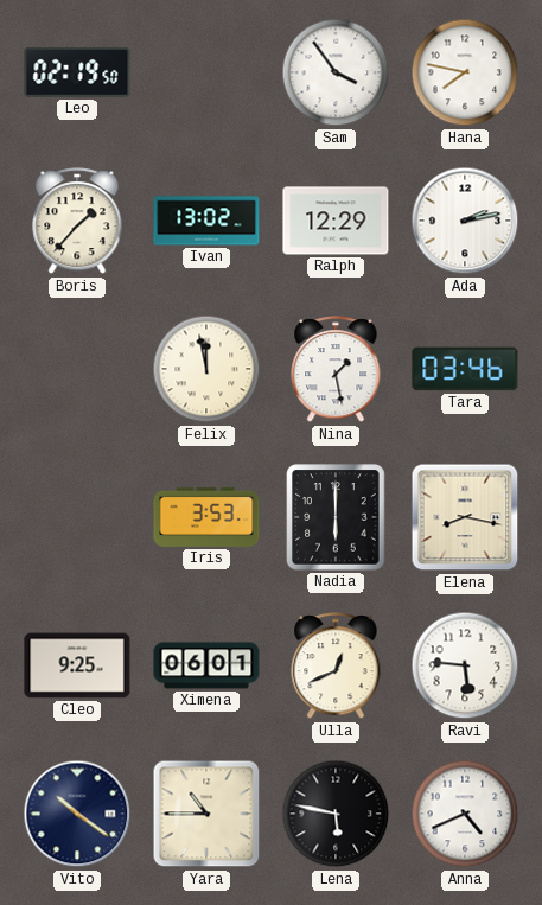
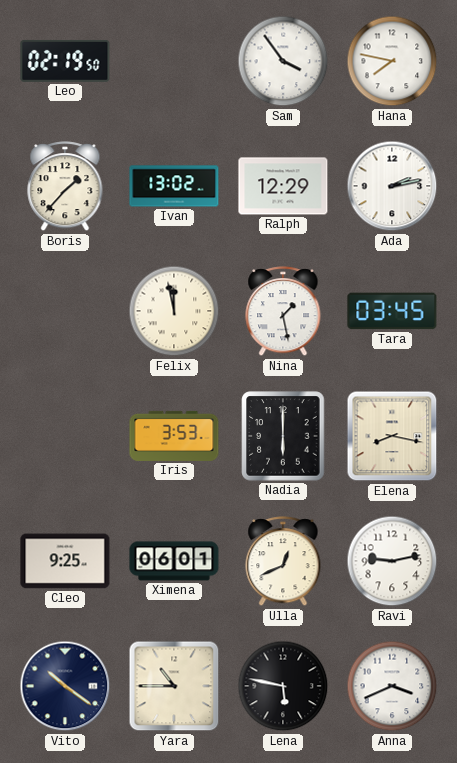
Tara: 03:46 -> 03:45
Ravi: 5:46 -> 9:13
Anna: 4:41 -> 3:41
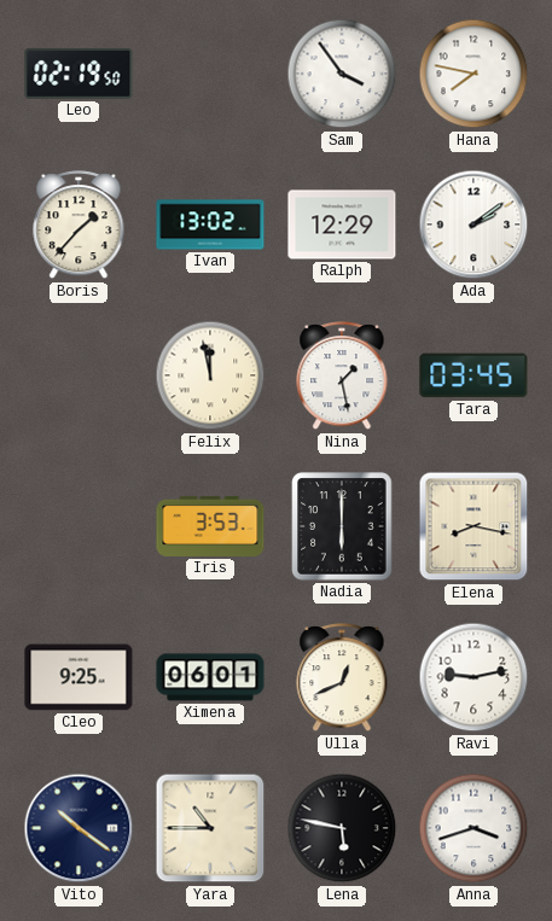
Ada: 2:13 -> 2:09
Anna: 3:41 -> 3:42
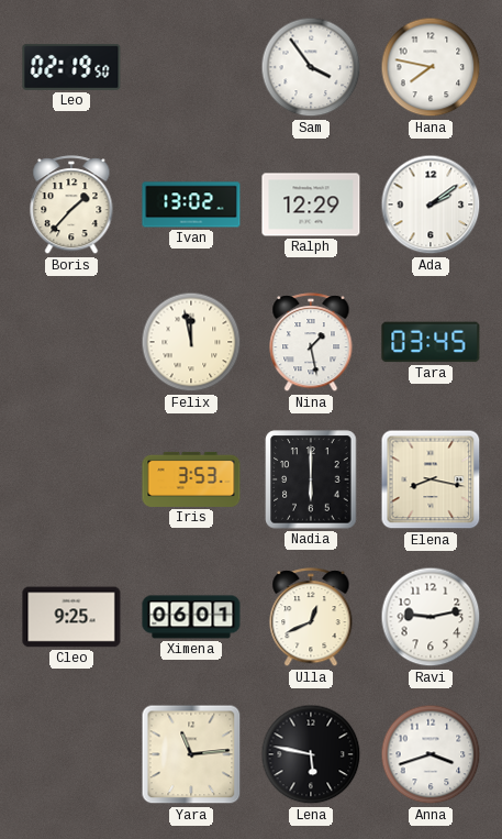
Vito: 10:21 -> none
Yara: 10:45 -> 11:14
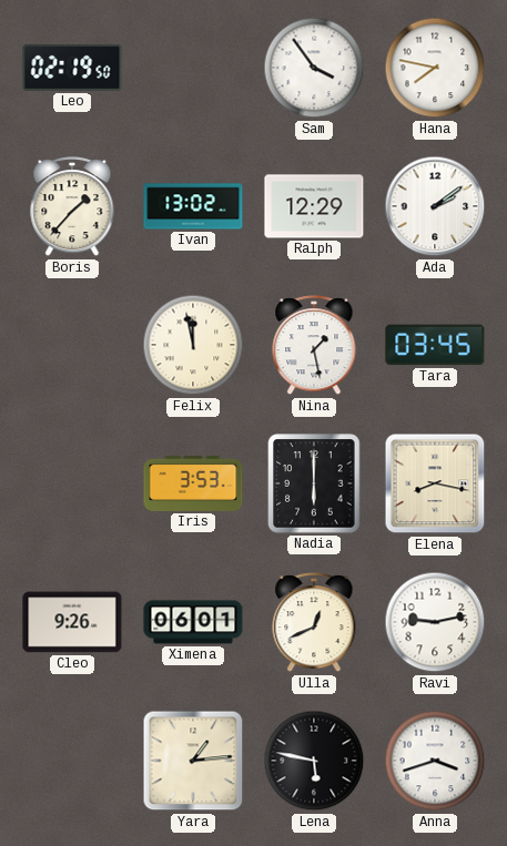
Cleo: 9:25 -> 9:26
Yara: 11:14 -> 1:14
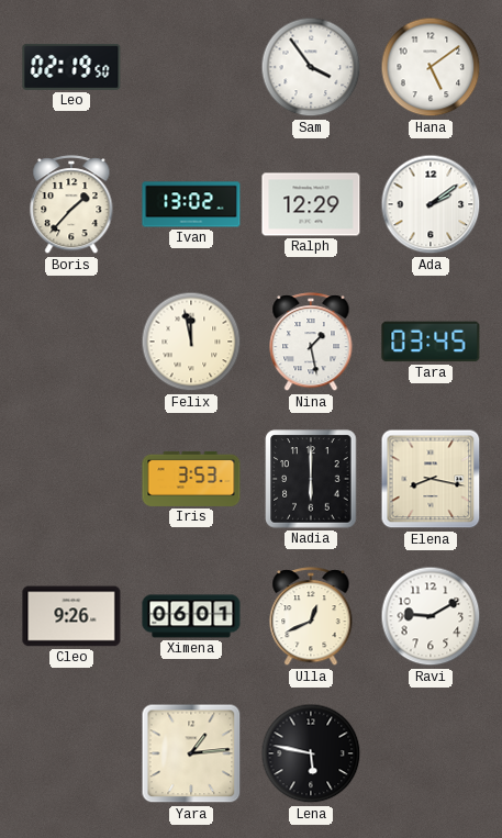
Hana: 7:47 -> 5:09
Ravi: 9:13 -> 9:10
Anna: 3:42 -> none
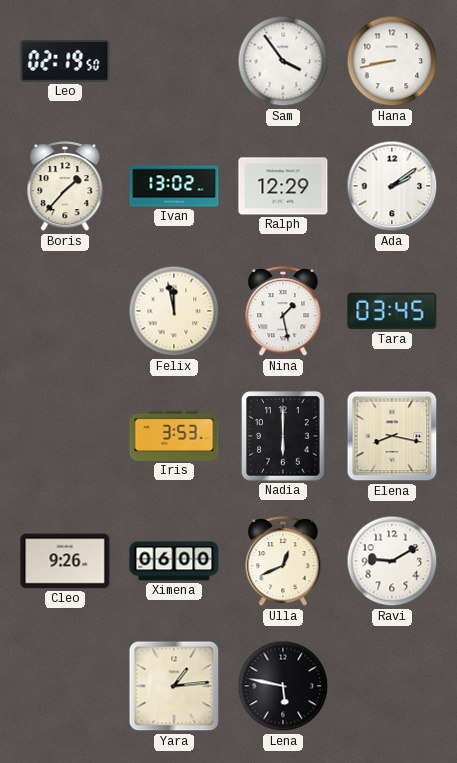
Hana: 5:09 -> 8:43
Ximena: 06:01 -> 06:00
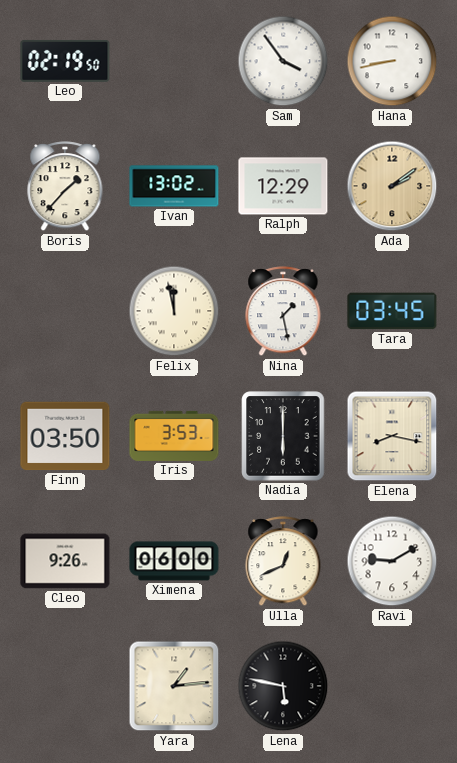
Ada dial: white -> champagne
Finn: none -> 03:50
